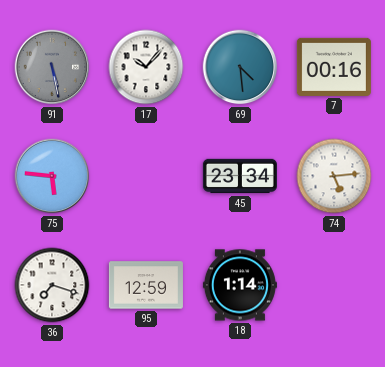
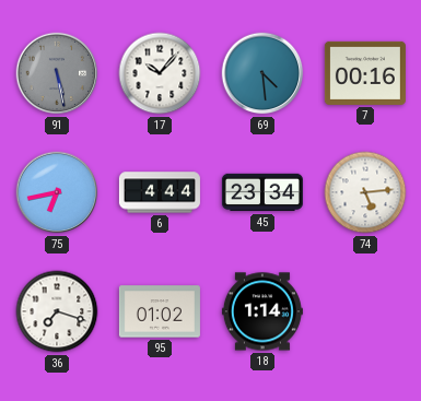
75: 5:46 -> 6:43
6: none -> 4:44
95: 12:59 -> 01:02
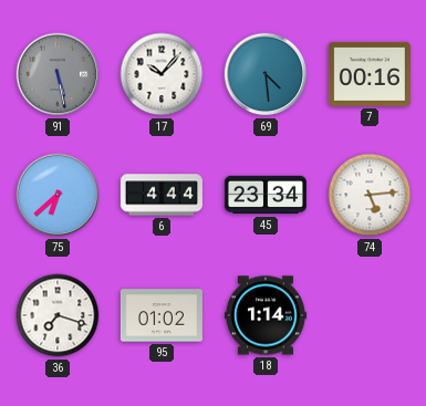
75: 6:43 -> 6:38
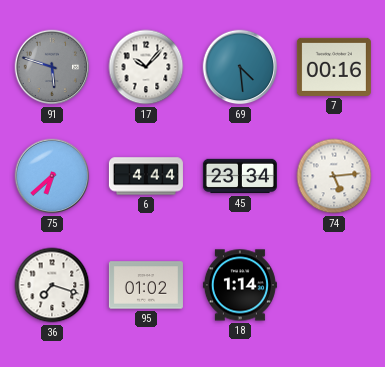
91: 5:28 -> 5:48
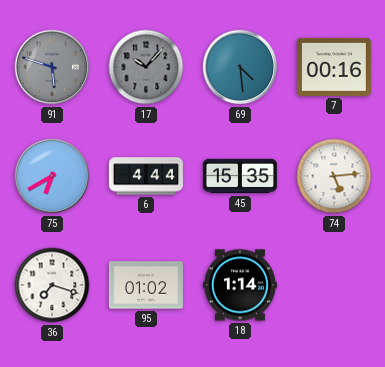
17 dial: white -> grey
75: 6:38 -> 6:40
45: 23:34 -> 15:35
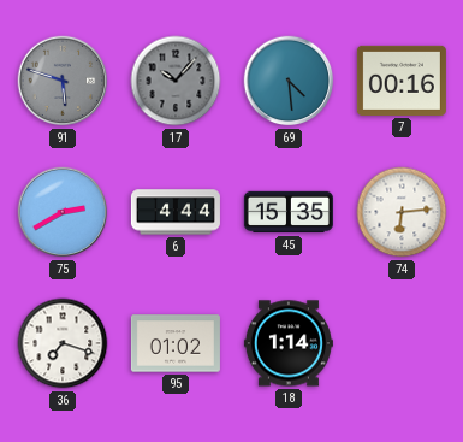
75: 6:40 -> 2:40
74: 5:14 -> 6:14
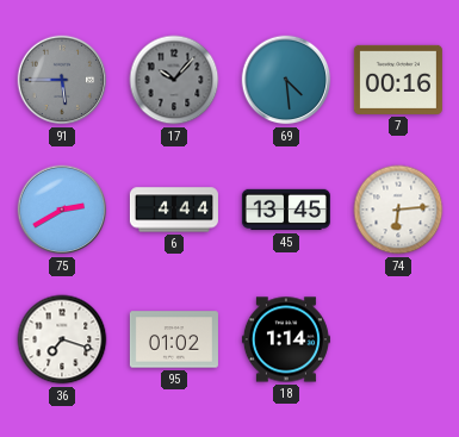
91: 5:48 -> 5:45
45: 15:35 -> 13:45
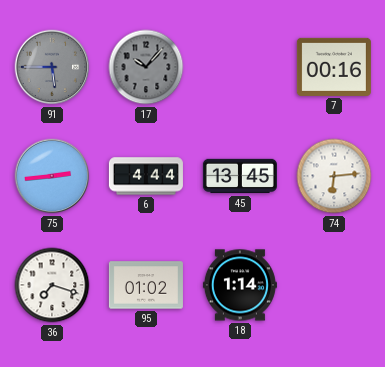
69: 4:29 -> none
75: 2:40 -> 2:44
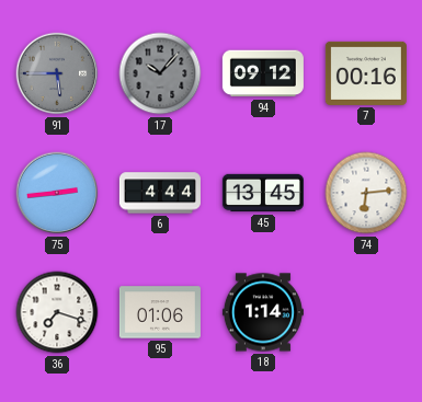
94: none -> 09:12
95: 01:02 -> 01:06
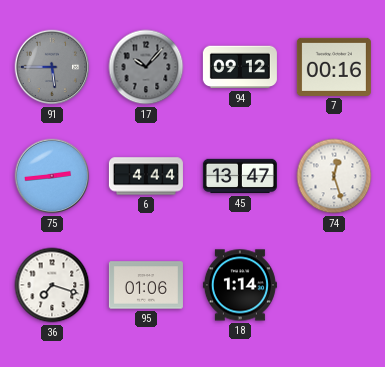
45: 13:45 -> 13:47
74: 6:14 -> 12:27
